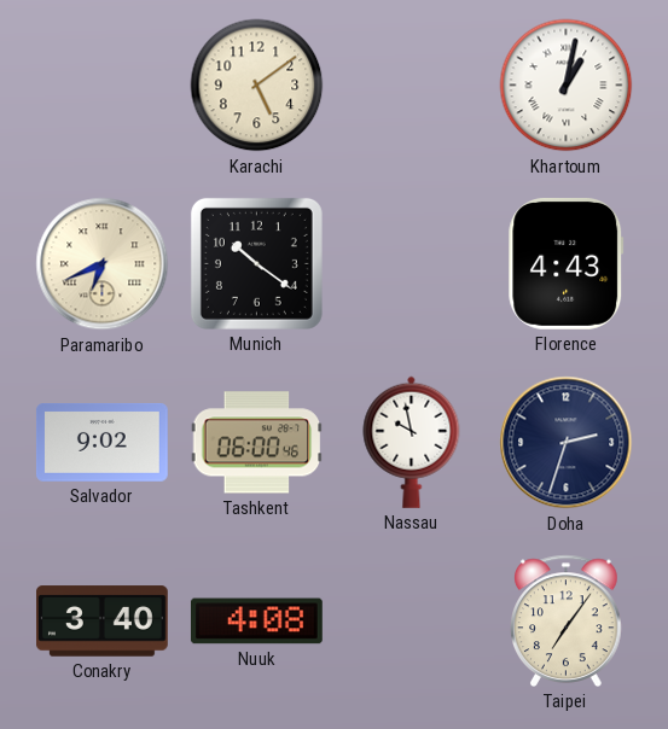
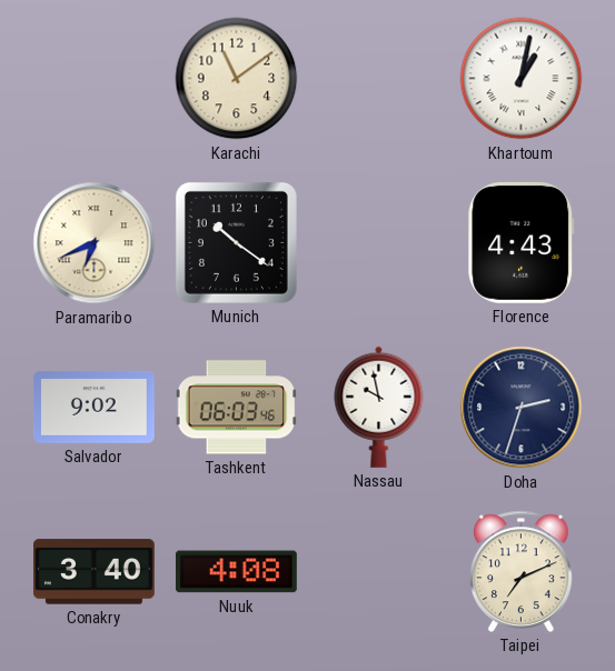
Karachi: 5:09 -> 11:09
Tashkent: 06:00 -> 06:03
Taipei: 7:06 -> 7:11
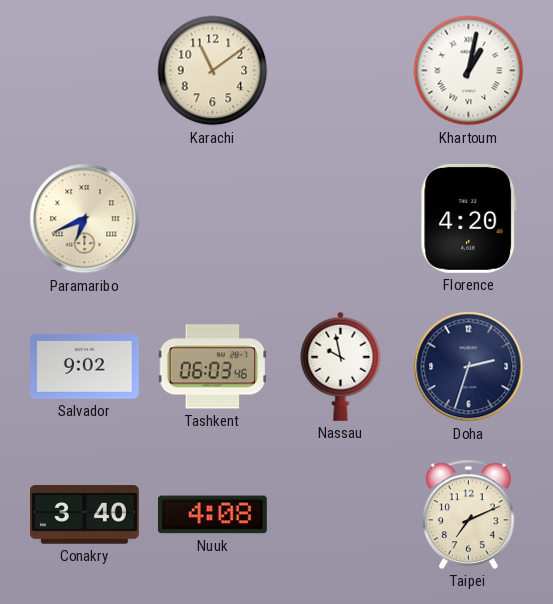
Munich: 10:21 -> none
Florence: 4:43 -> 4:20
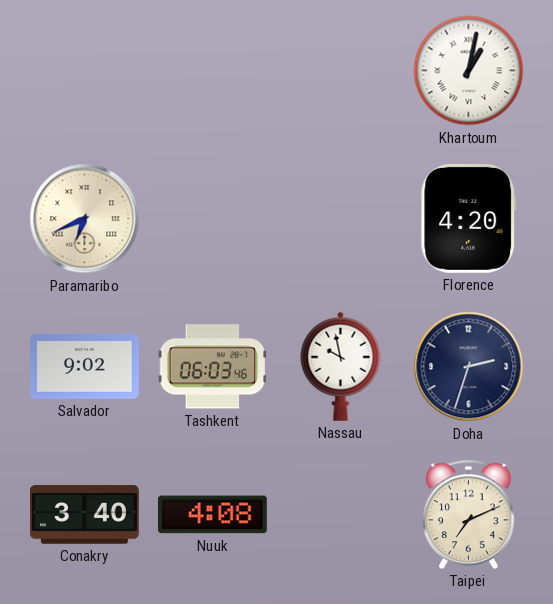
Karachi: 11:09 -> none
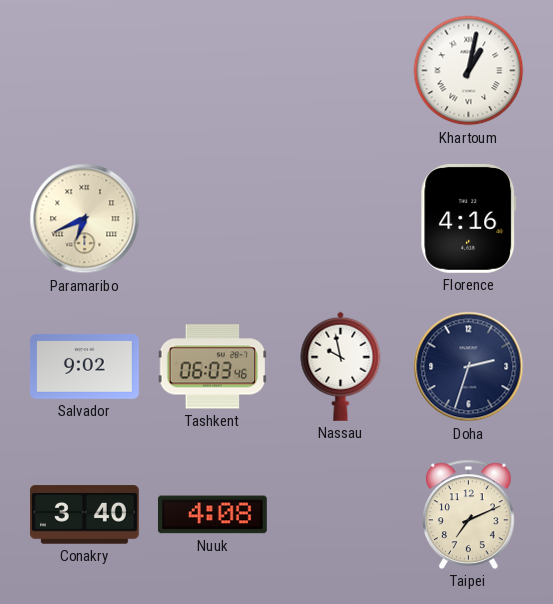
Florence: 4:20 -> 4:16
